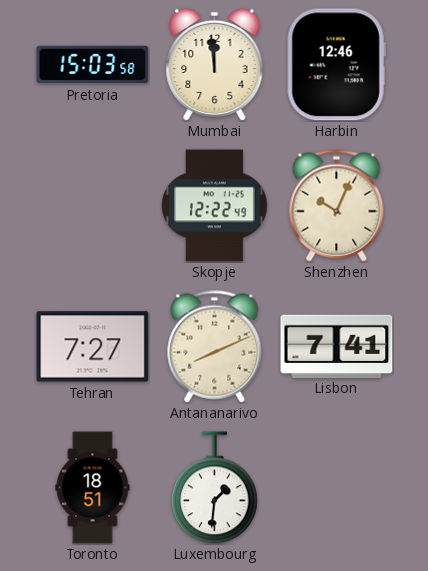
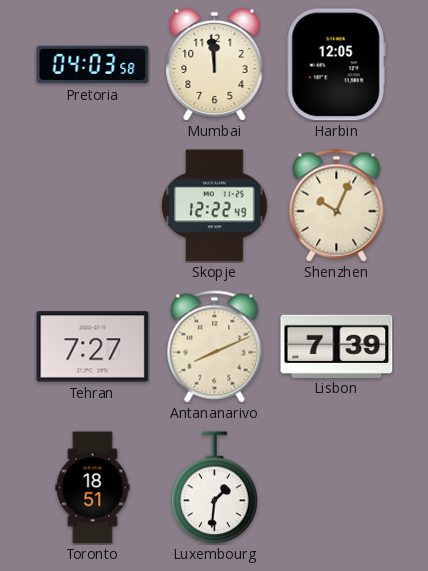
Pretoria: 15:03 -> 04:03
Harbin: 12:46 -> 12:05
Lisbon: 7:41 -> 7:39
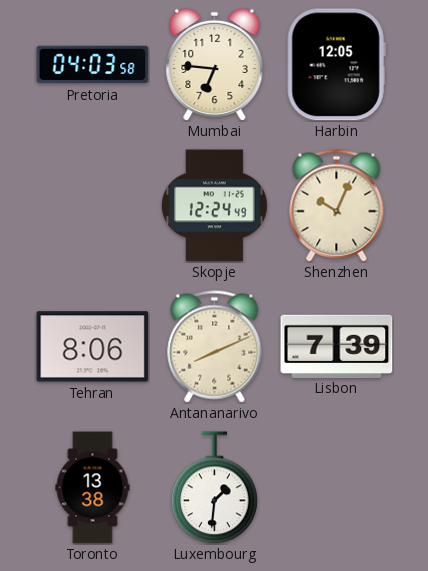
Mumbai: 11:59 -> 6:46
Skopje: 12:22 -> 12:24
Tehran: 7:27 -> 8:06
Toronto: 18:51 -> 13:38
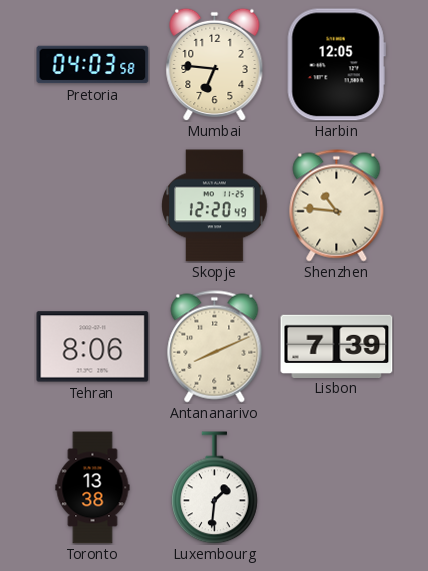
Skopje: 12:24 -> 12:20
Shenzhen: 10:04 -> 10:46
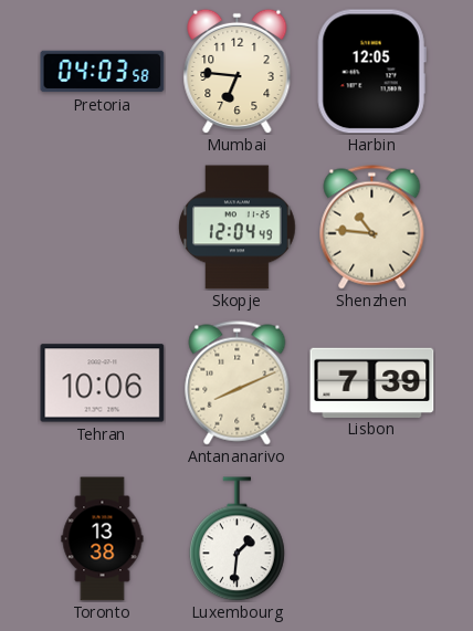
Skopje: 12:20 -> 12:04
Tehran: 8:06 -> 10:06
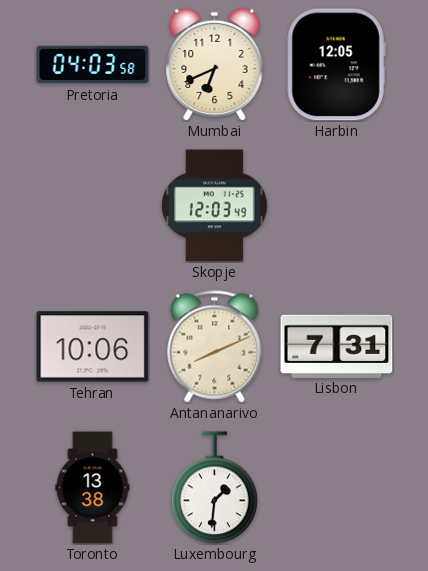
Mumbai: 6:46 -> 6:41
Skopje: 12:04 -> 12:03
Shenzhen: 10:46 -> none
Lisbon: 7:39 -> 7:31
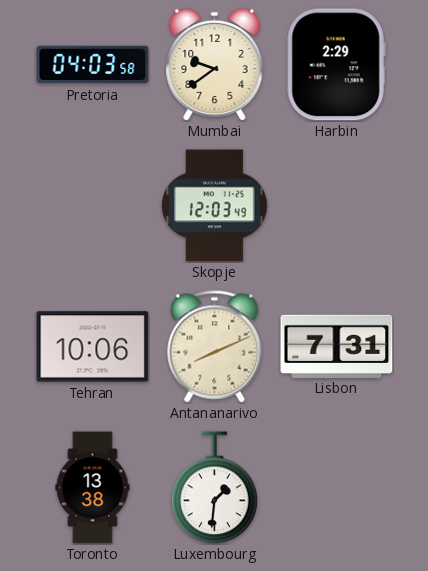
Mumbai: 6:41 -> 9:39
Harbin: 12:05 -> 2:29
